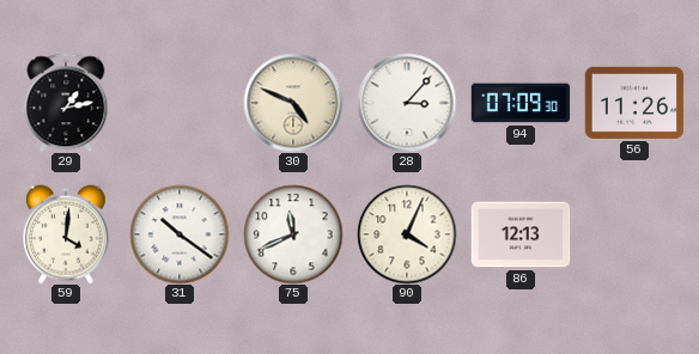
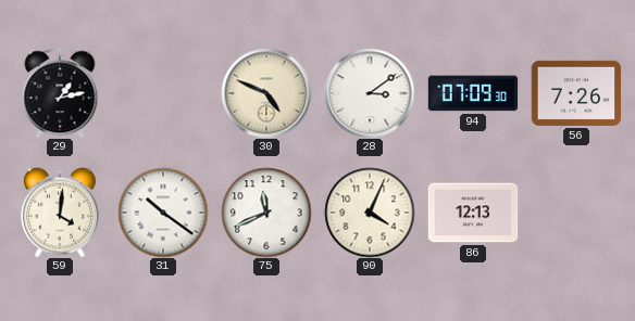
28: 3:07 -> 3:09
56: 11:26 -> 7:26
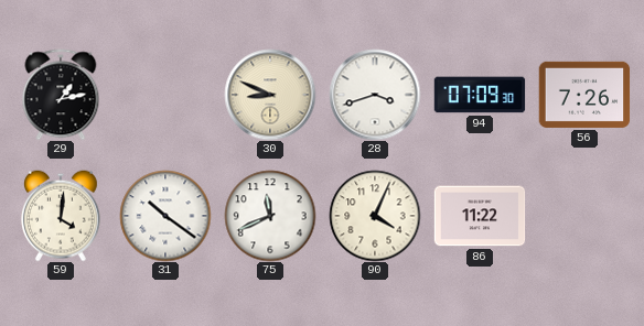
30: 4:49 -> 8:49
28: 3:09 -> 3:42
86: 12:13 -> 11:22
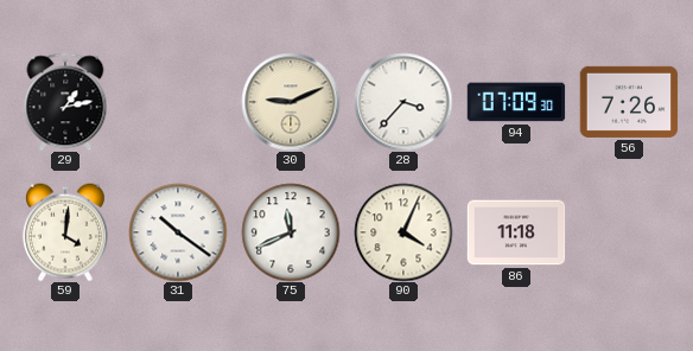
30: 8:49 -> 9:11
28: 3:42 -> 3:37
86: 11:22 -> 11:18
